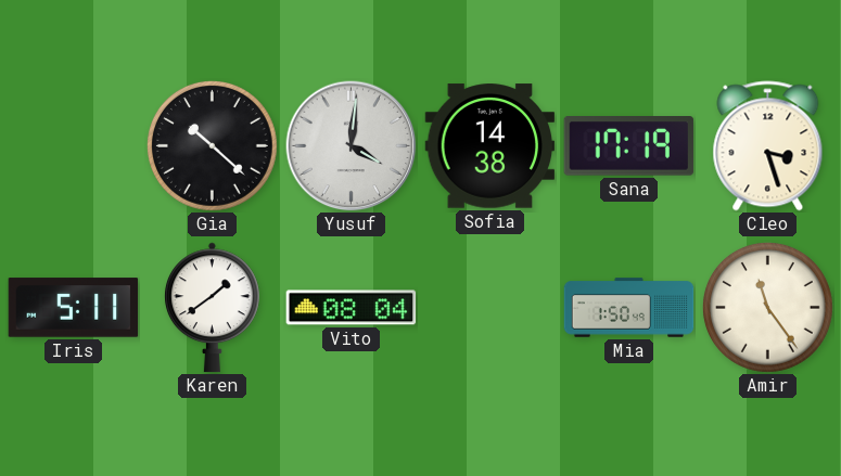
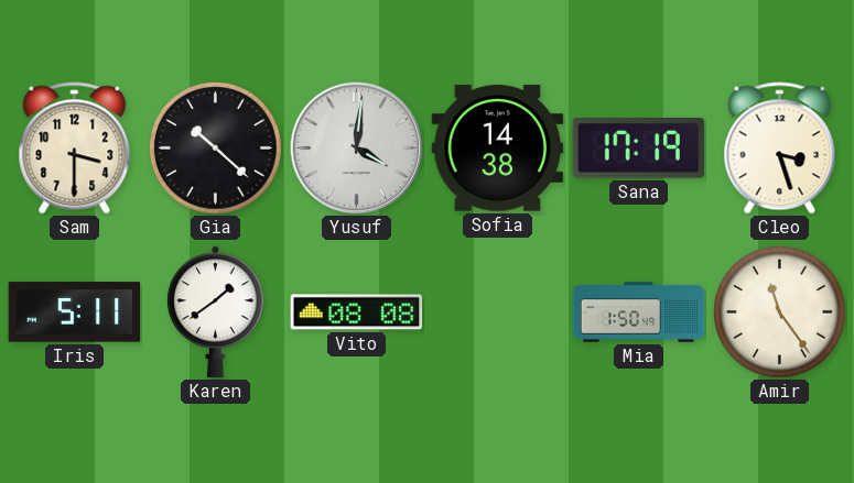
Sam: none -> 3:30
Vito: 08:04 -> 08:08
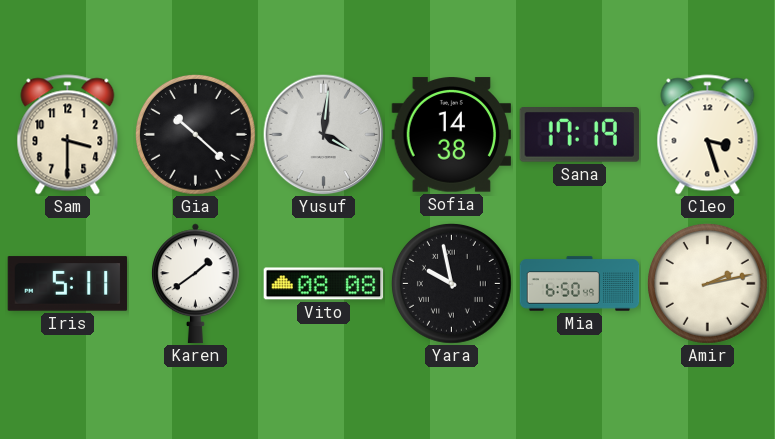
Yara: none -> 9:58
Mia: 1:50 -> 6:50
Amir: 11:24 -> 2:13
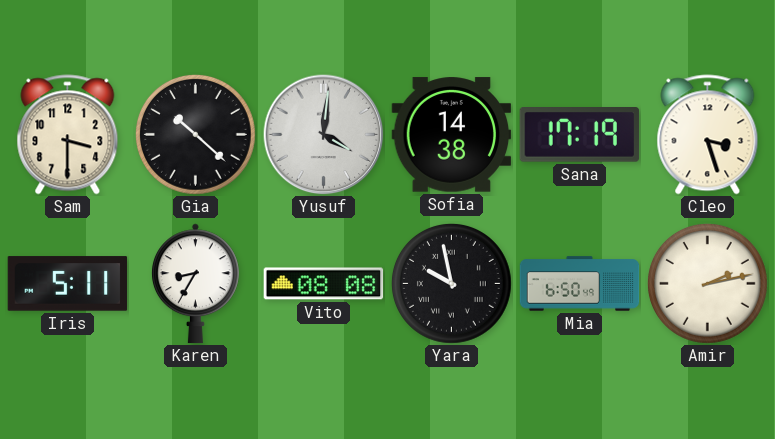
Karen: 1:39 -> 8:35
